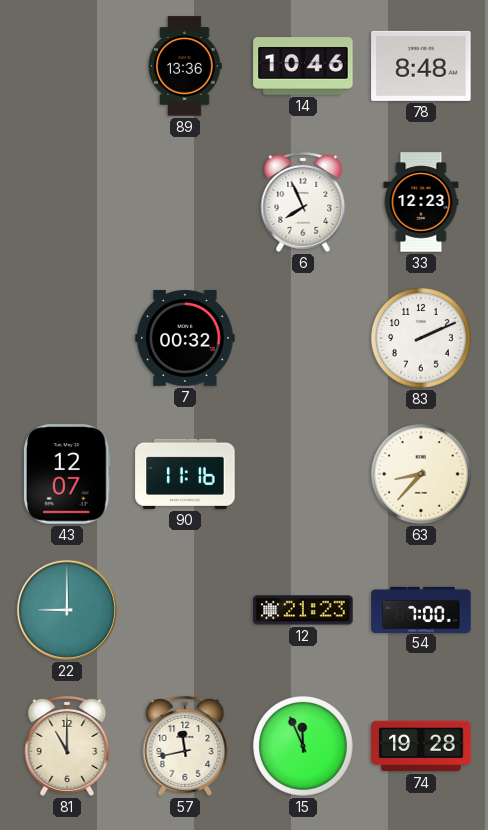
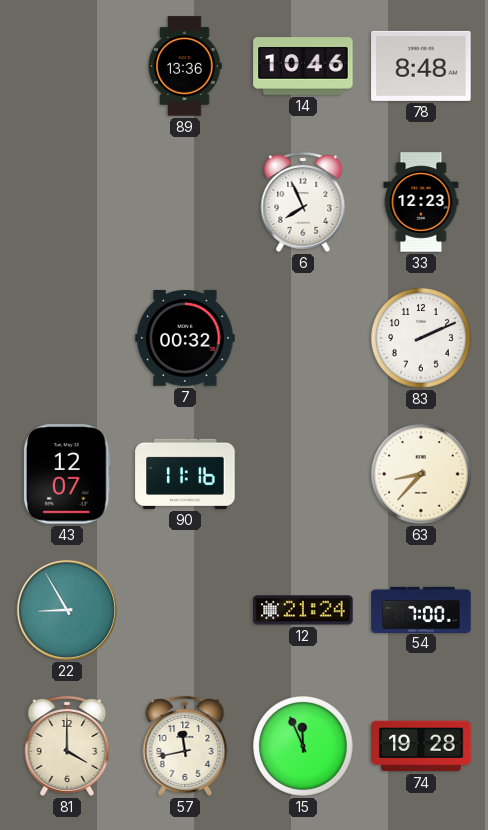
22: 9:00 -> 8:55
12: 21:23 -> 21:24
81: 11:00 -> 4:00
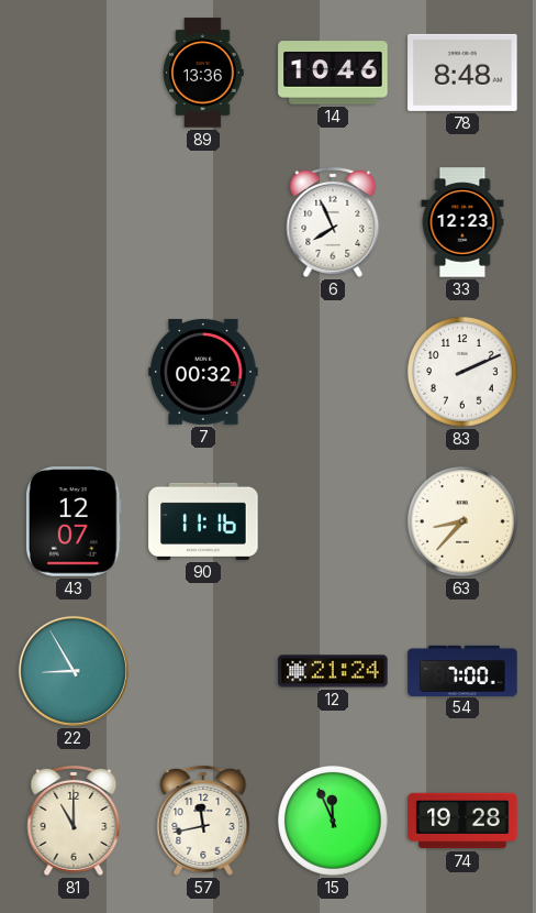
81: 4:00 -> 11:00
